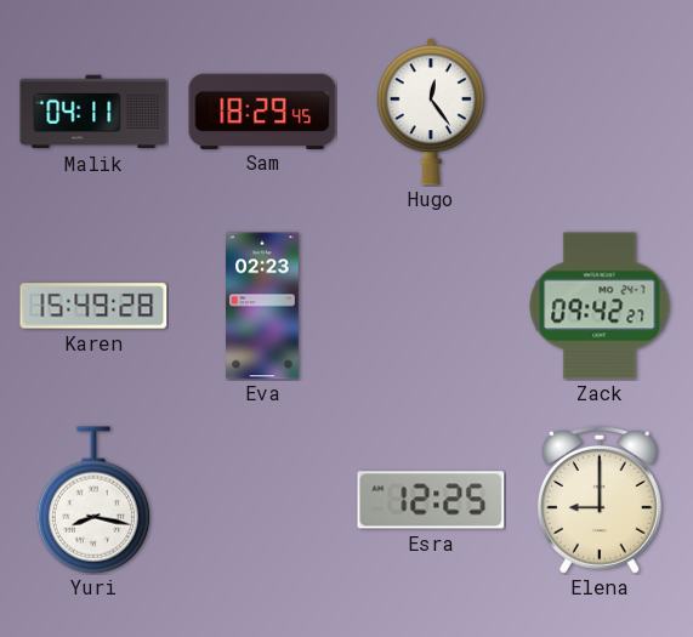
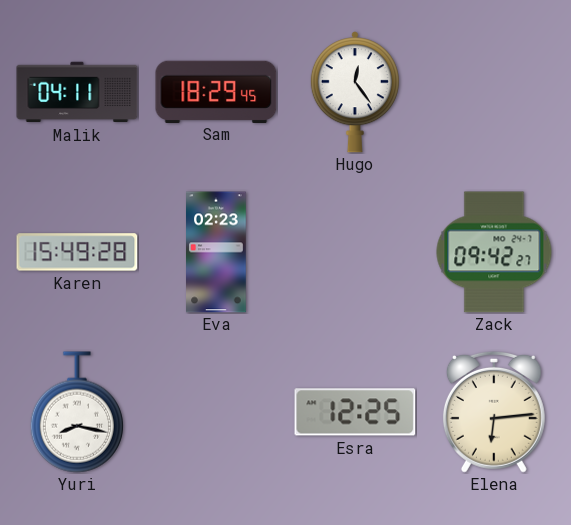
Elena: 9:00 -> 6:14
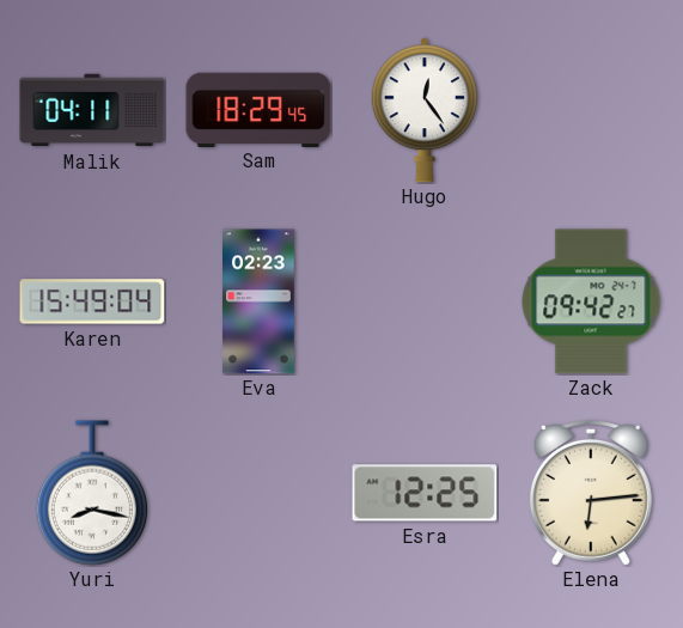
Karen: 15:49:28 -> 15:49:04
